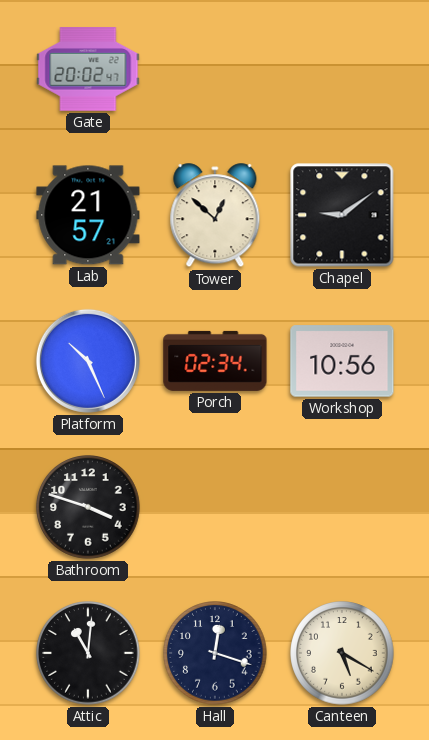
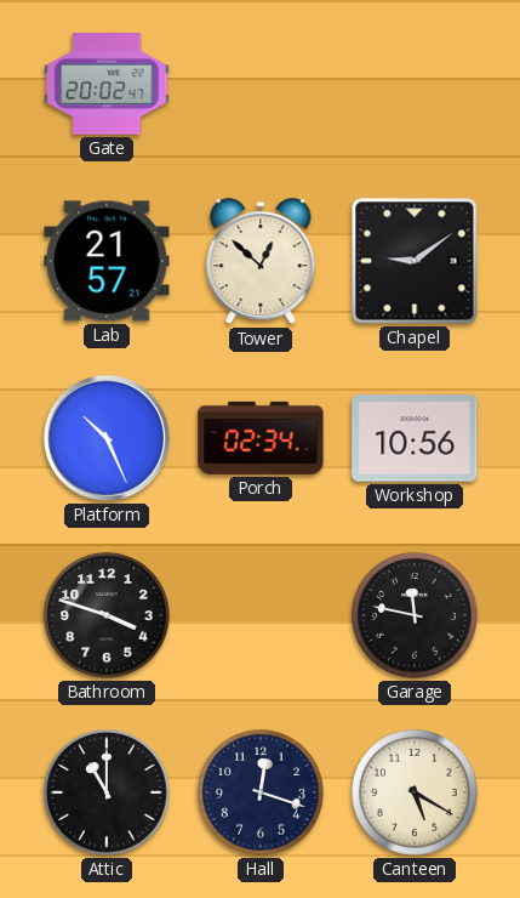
Garage: none -> 11:47
Attic: 11:01 -> 11:00
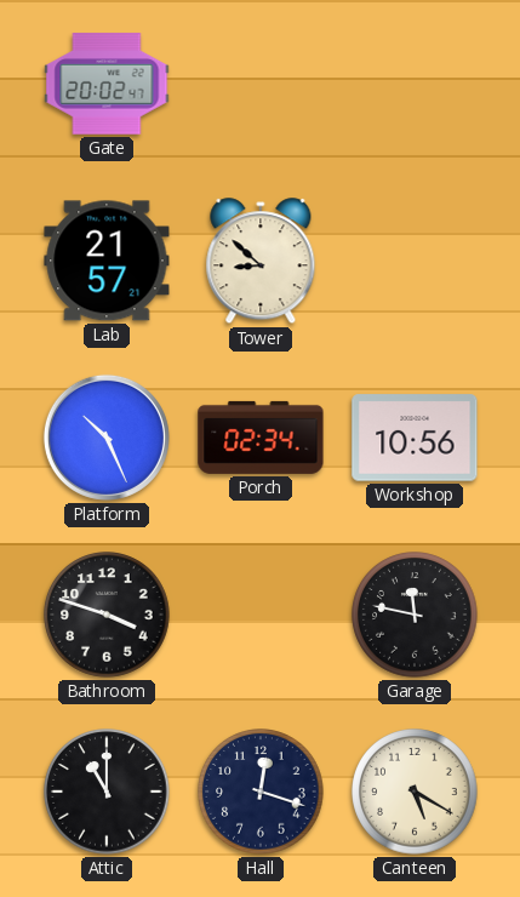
Tower: 12:52 -> 8:52
Chapel: 9:09 -> none
